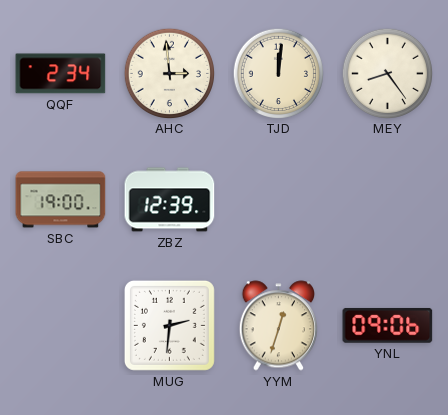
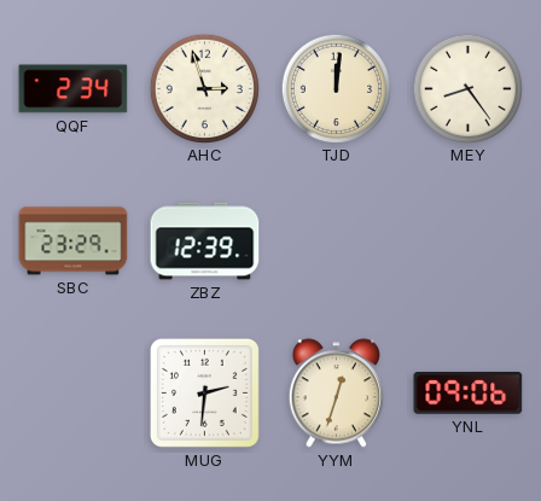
AHC: 2:59 -> 2:57
SBC: 19:00 -> 23:29
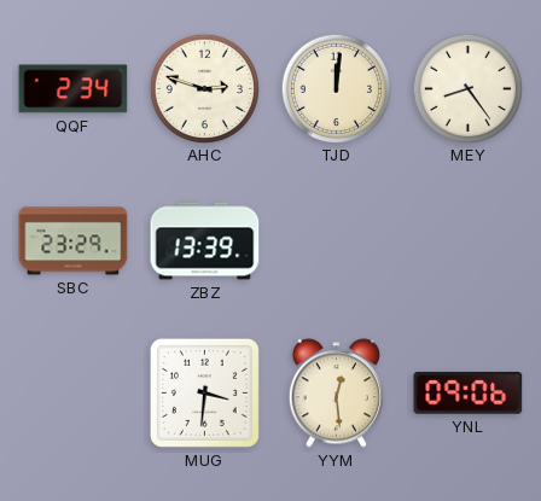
AHC: 2:57 -> 2:48
ZBZ: 12:39 -> 13:39
MUG: 2:31 -> 3:31
YYM: 12:33 -> 12:29
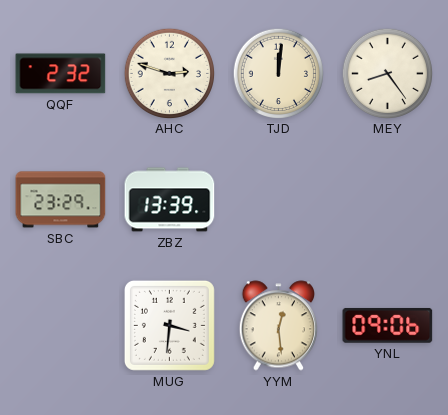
QQF: 2:34 -> 2:32
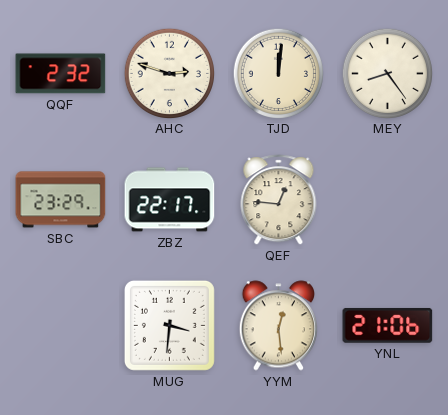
ZBZ: 13:39 -> 22:17
QEF: none -> 12:46
YNL: 09:06 -> 21:06
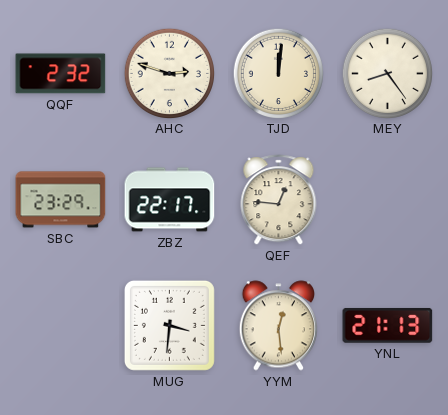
YNL: 21:06 -> 21:13
